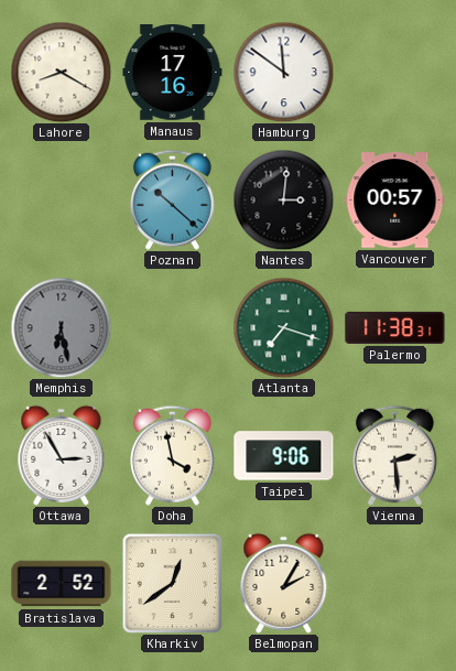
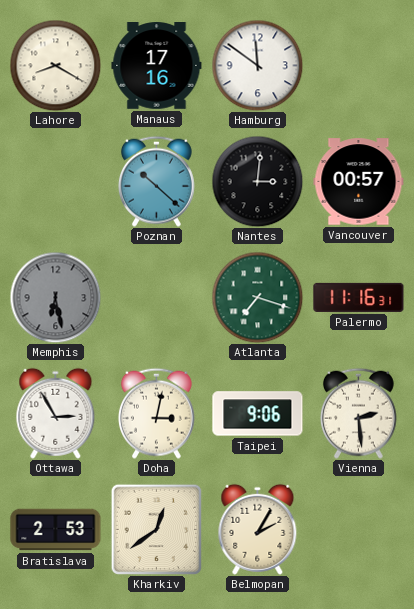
Palermo: 11:38 -> 11:16
Doha: 3:58 -> 3:02
Bratislava: 2:52 -> 2:53
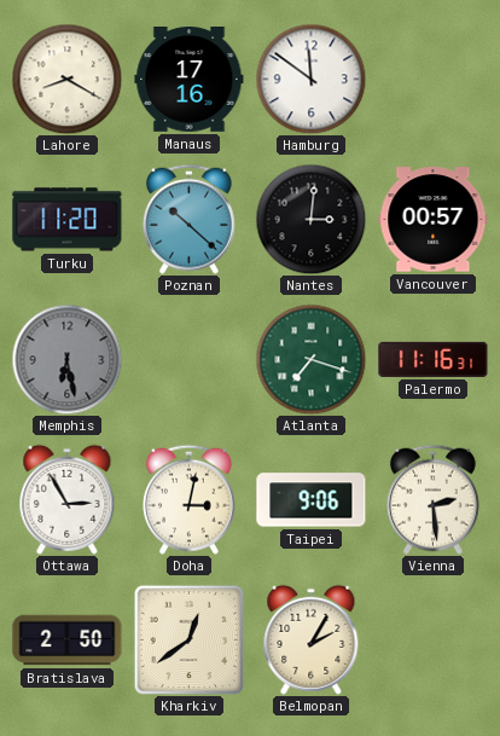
Turku: none -> 11:20
Bratislava: 2:53 -> 2:50
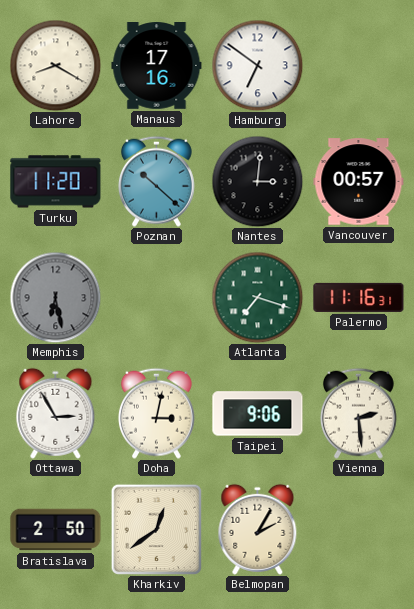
Hamburg: 11:51 -> 6:51
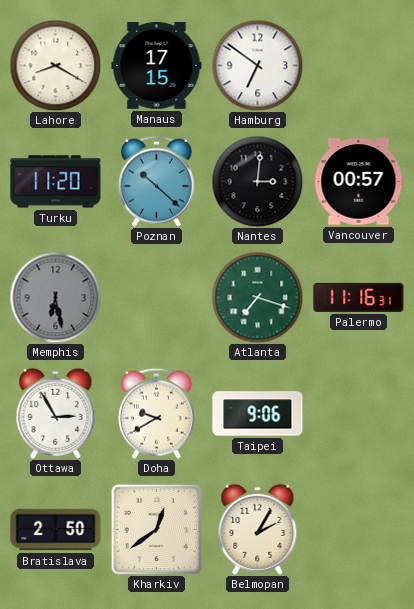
Manaus: 17:16 -> 17:15
Doha: 3:02 -> 9:40
Vienna: 2:29 -> none
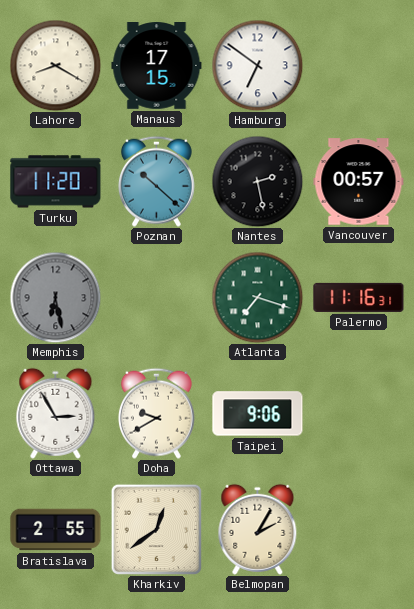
Nantes: 3:01 -> 2:28
Bratislava: 2:50 -> 2:55
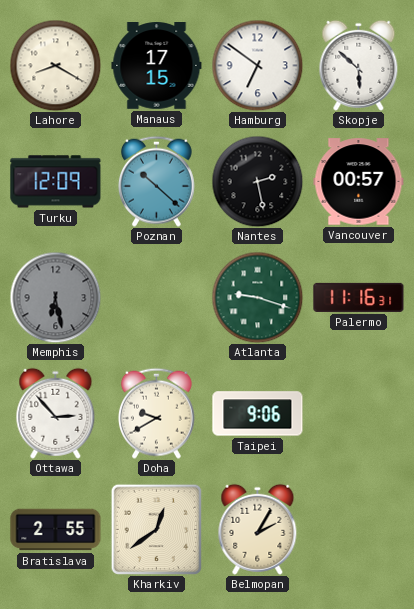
Skopje: none -> 5:52
Turku: 11:20 -> 12:09
Atlanta: 7:18 -> 9:18
Ottawa: 2:55 -> 2:53
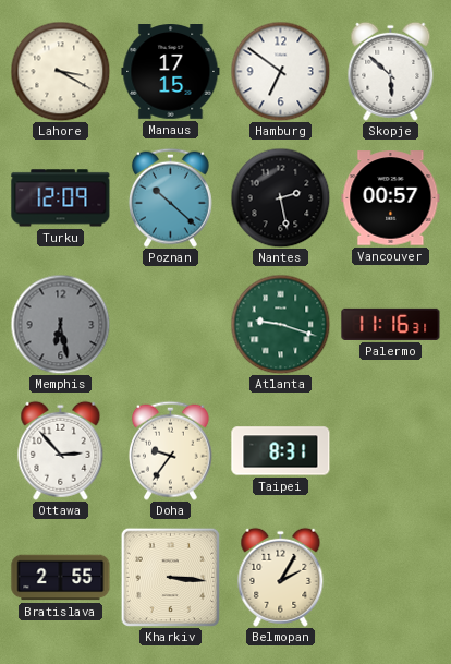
Lahore: 8:20 -> 3:20
Doha: 9:40 -> 9:36
Taipei: 9:06 -> 8:31
Kharkiv: 12:39 -> 3:16
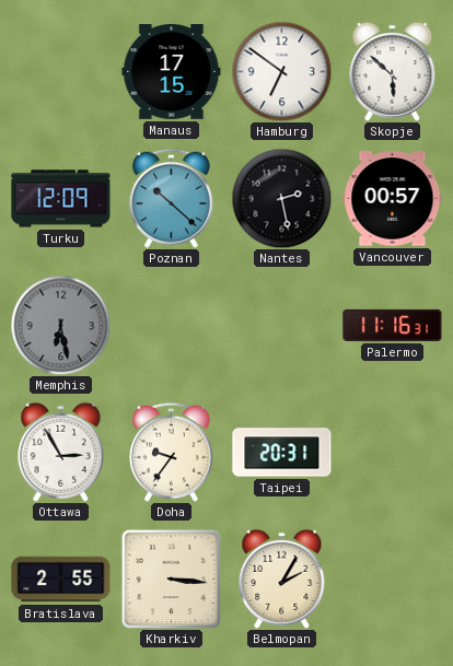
Lahore: 3:20 -> none
Atlanta: 9:18 -> none
Ottawa: 2:53 -> 2:55
Taipei: 8:31 -> 20:31
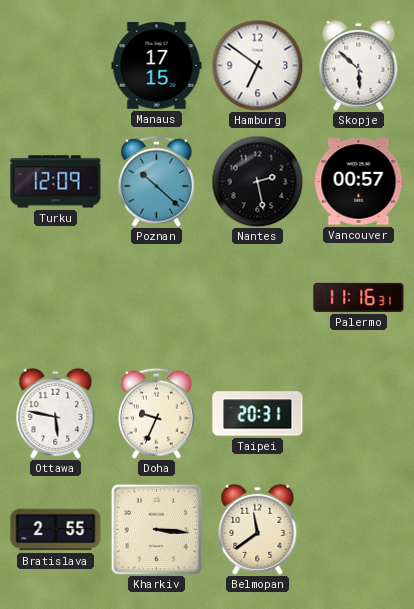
Memphis: 6:28 -> none
Ottawa: 2:55 -> 5:47
Doha: 9:36 -> 9:34
Belmopan: 2:05 -> 11:39
